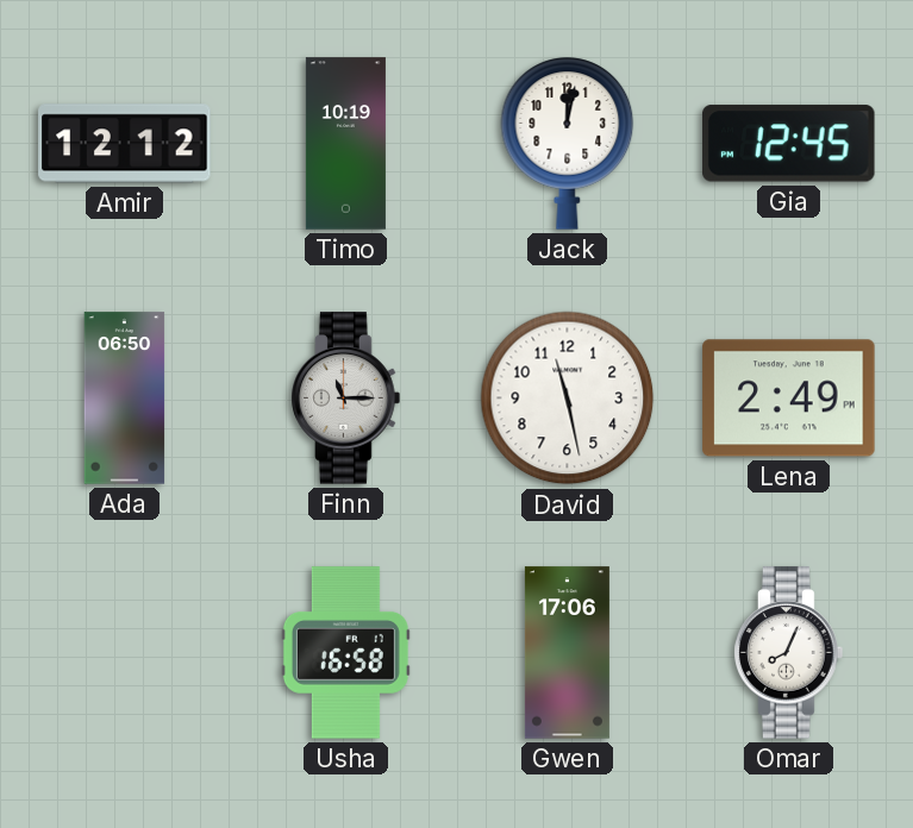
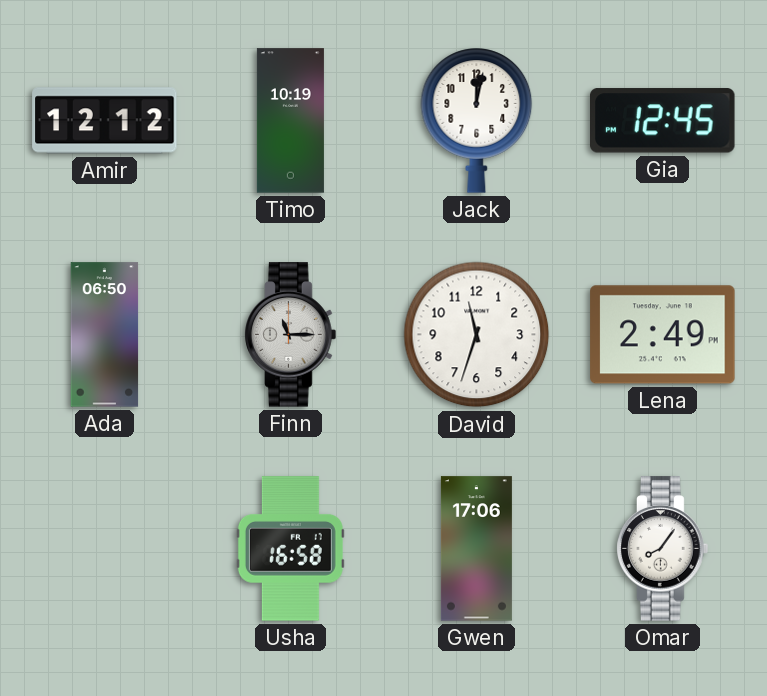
David: 11:28 -> 11:33
Omar: 8:04 -> 8:06
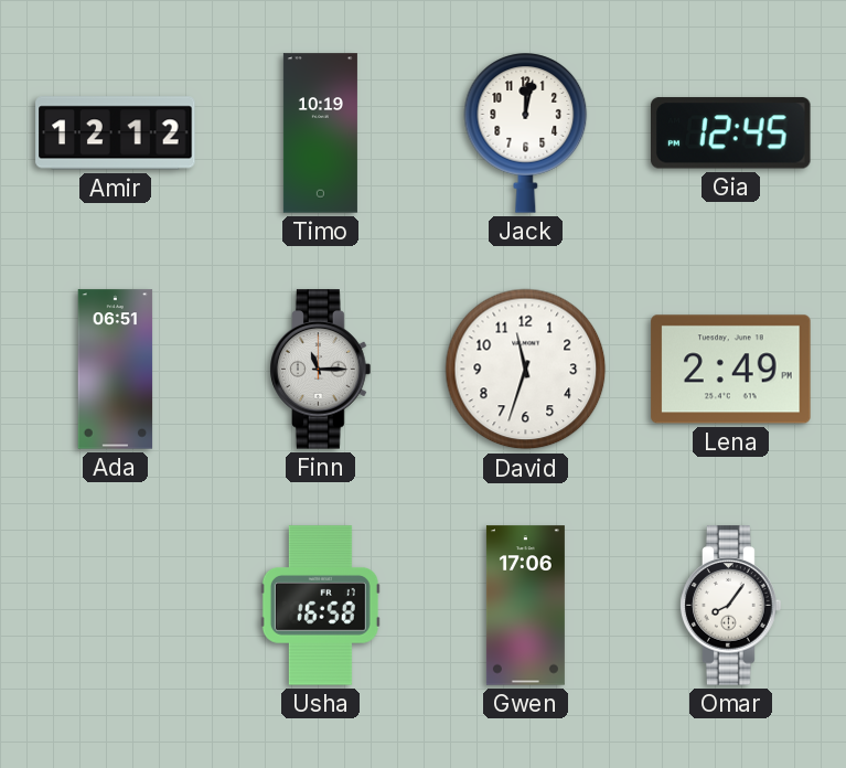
Ada: 06:50 -> 06:51
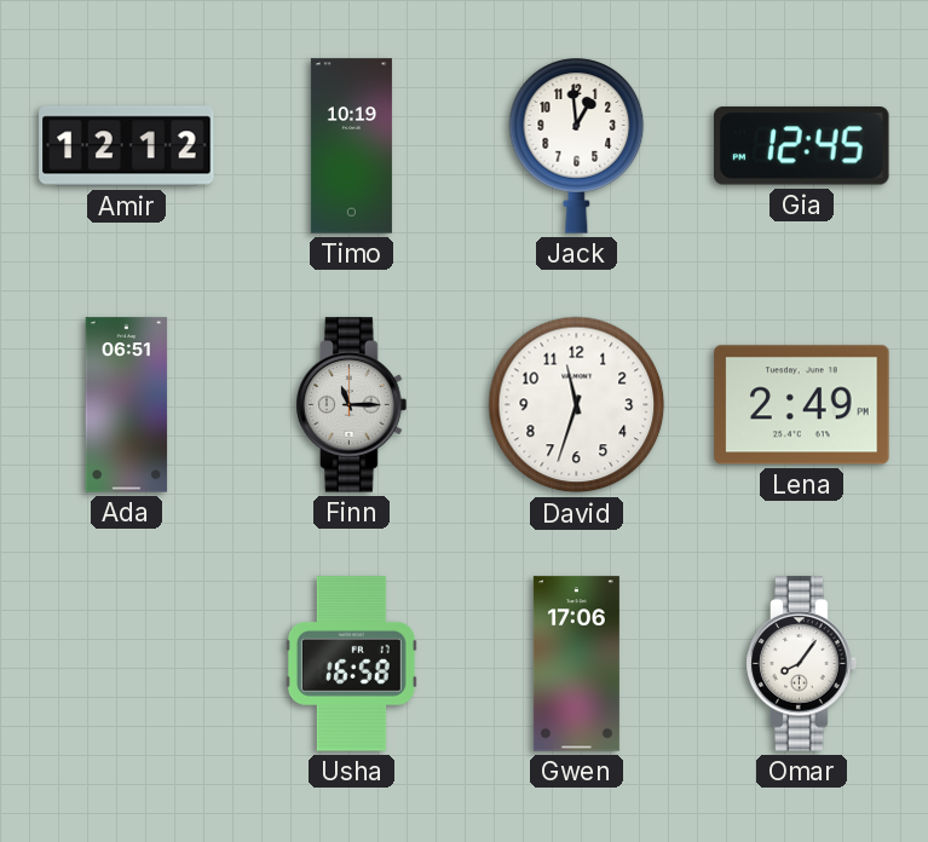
Jack: 12:02 -> 12:59
